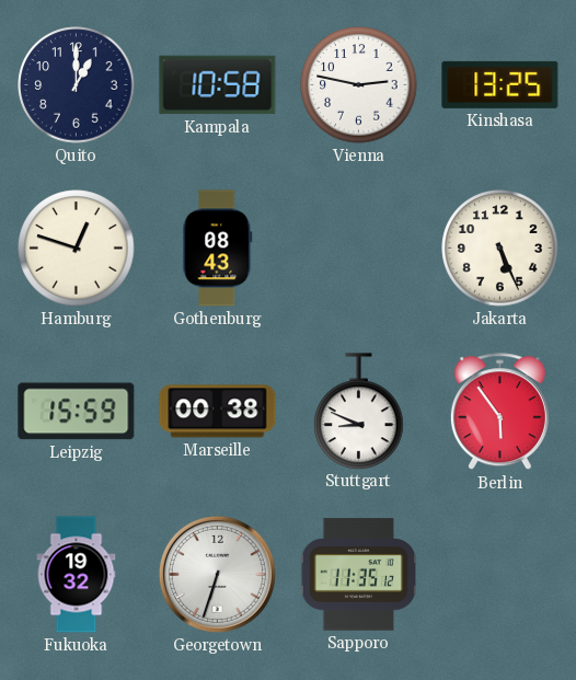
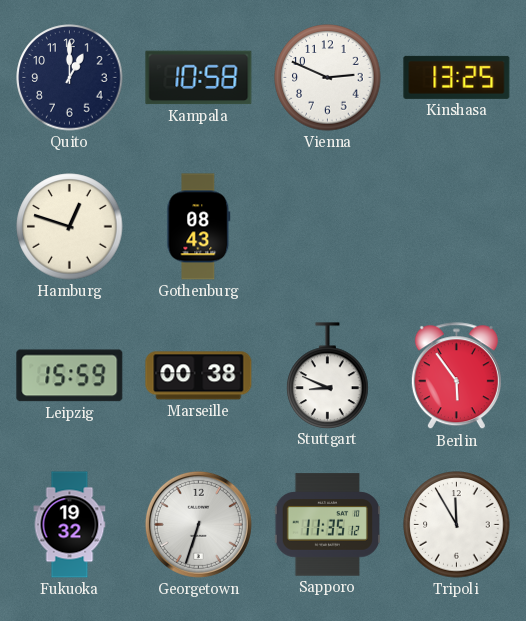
Vienna: 2:47 -> 2:49
Jakarta: 5:26 -> none
Tripoli: none -> 11:55
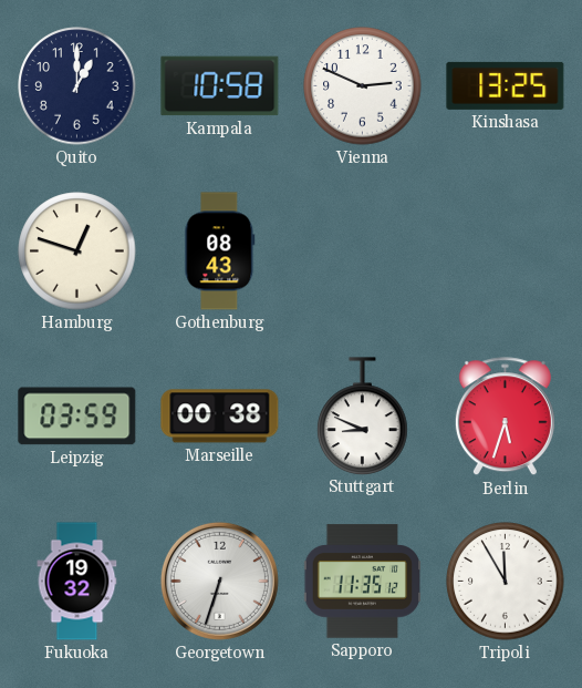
Leipzig: 15:59 -> 03:59
Berlin: 5:54 -> 5:33
